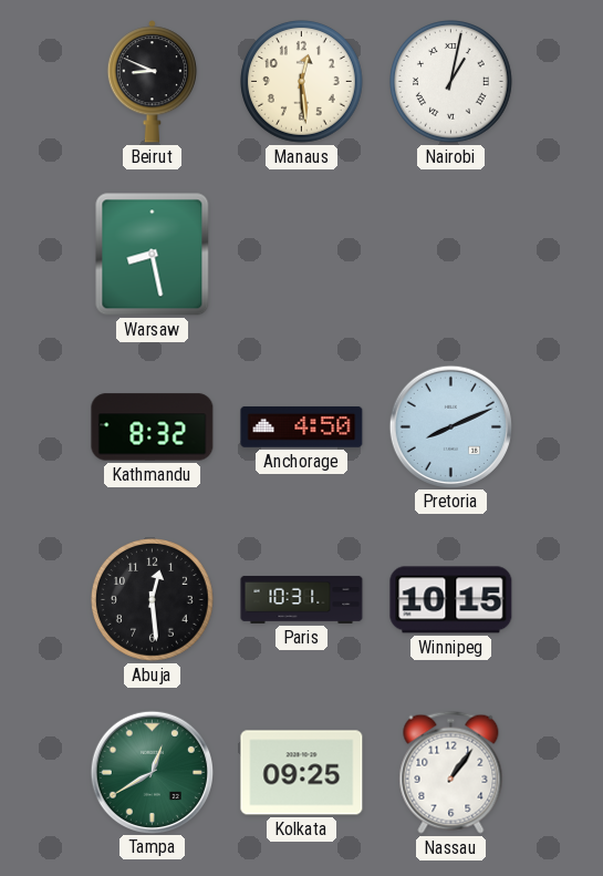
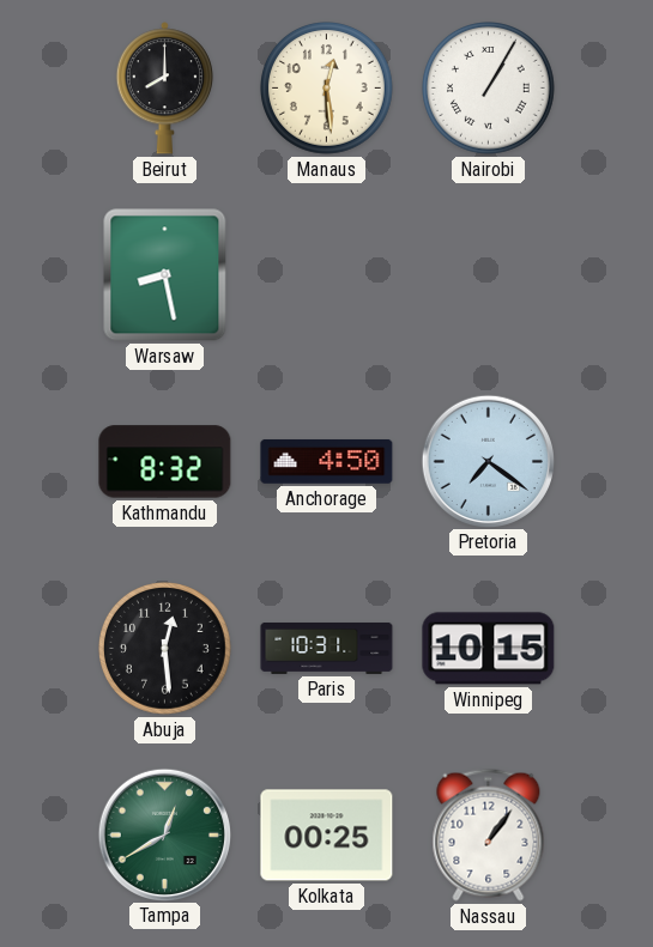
Beirut: 8:49 -> 8:00
Nairobi: 1:02 -> 1:05
Pretoria: 8:11 -> 7:21
Kolkata: 09:25 -> 00:25
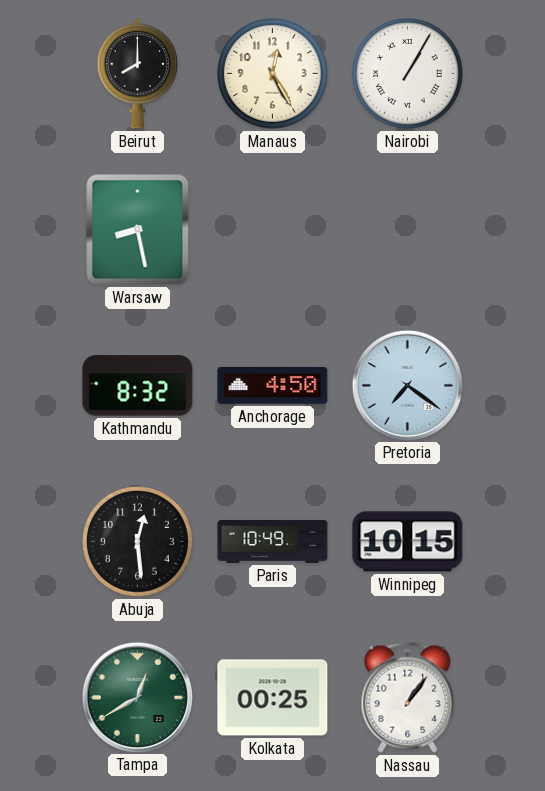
Manaus: 12:29 -> 12:25
Paris: 10:31 -> 10:49
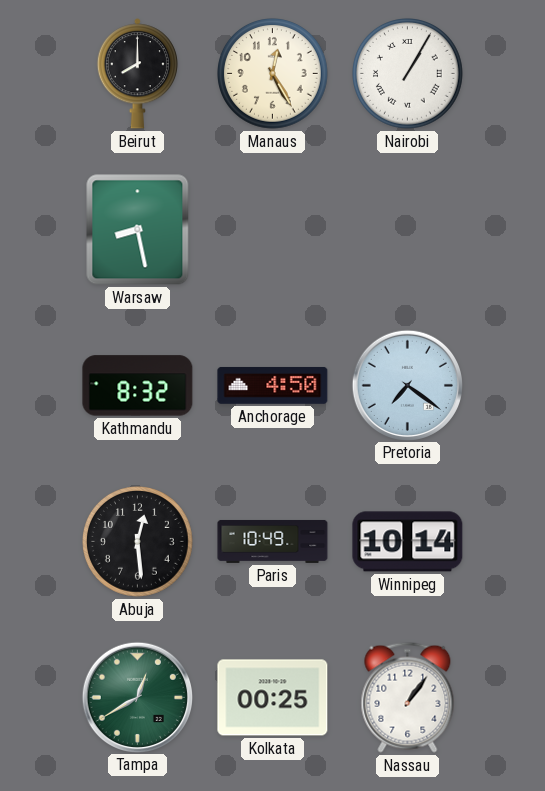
Winnipeg: 10:15 -> 10:14
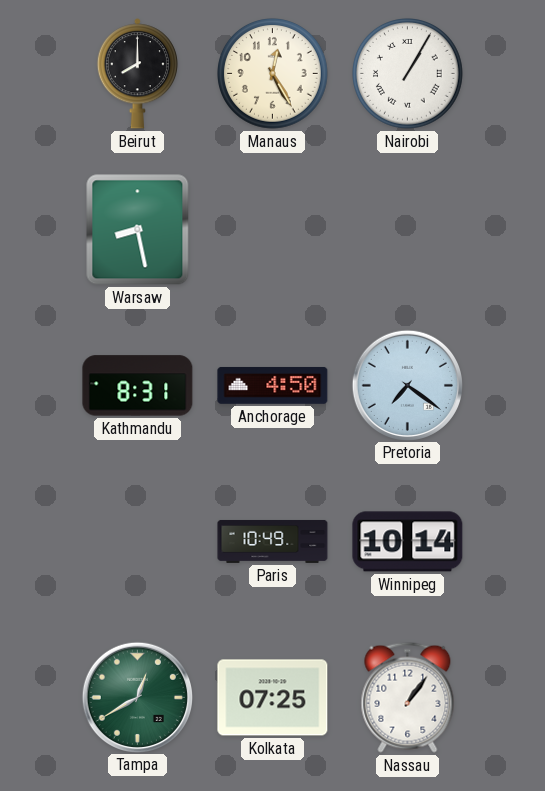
Kathmandu: 8:32 -> 8:31
Abuja: 12:29 -> none
Kolkata: 00:25 -> 07:25
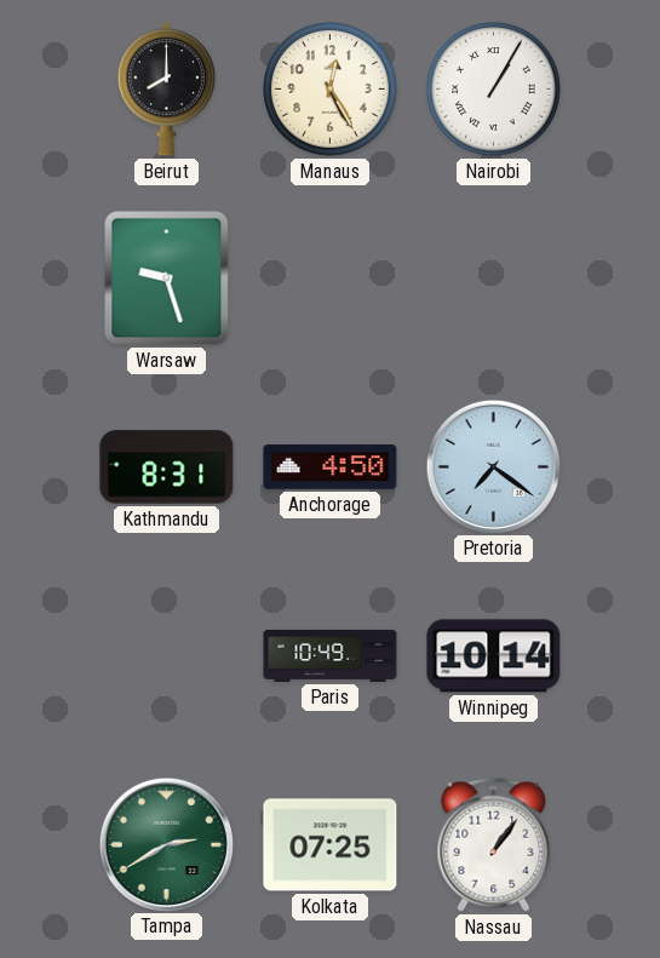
Warsaw: 8:28 -> 9:27
Tampa: 12:40 -> 2:40
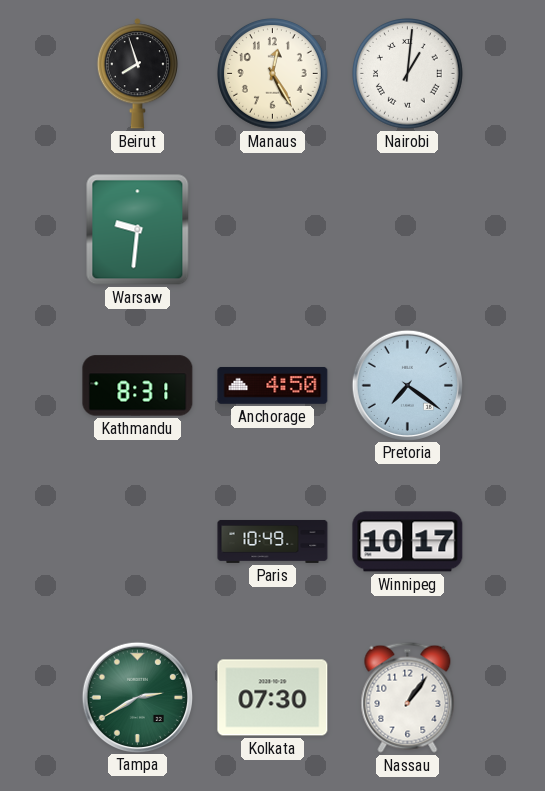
Beirut: 8:00 -> 7:57
Nairobi: 1:05 -> 1:01
Warsaw: 9:27 -> 9:31
Winnipeg: 10:14 -> 10:17
Kolkata: 07:25 -> 07:30
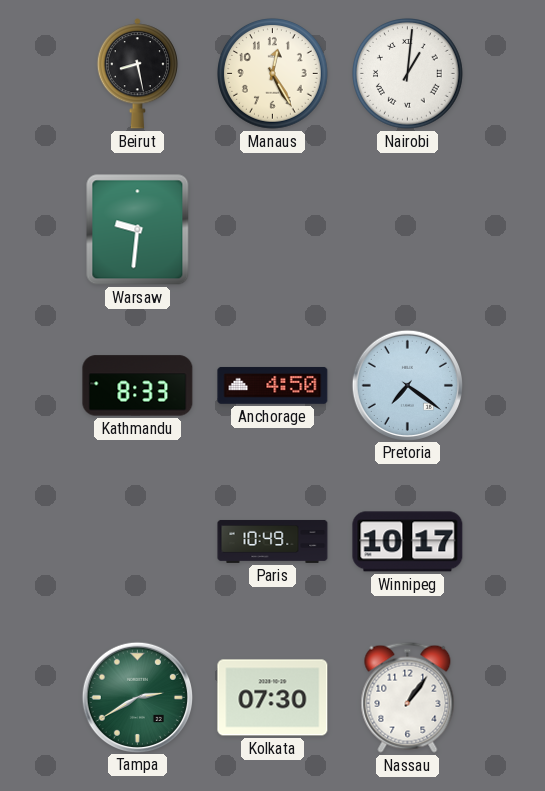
Beirut: 7:57 -> 8:28
Kathmandu: 8:31 -> 8:33
